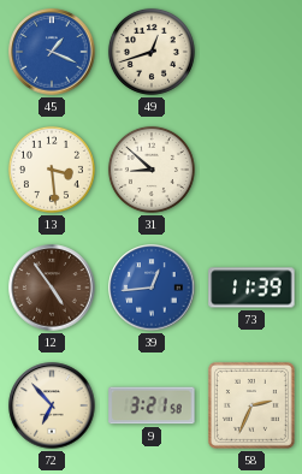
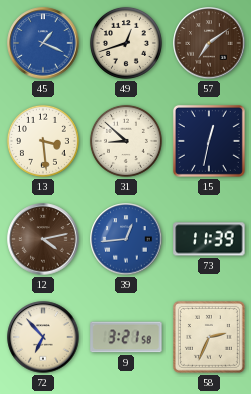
57: none -> 7:09
15: none -> 12:32
12: 4:54 -> 4:13
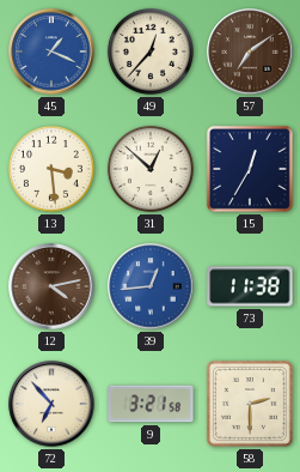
49: 12:42 -> 12:37
31: 8:52 -> 12:52
15: 12:32 -> 12:35
73: 11:39 -> 11:38
58: 2:34 -> 2:30
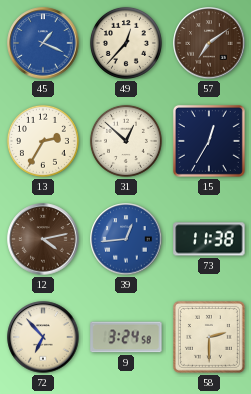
13: 3:29 -> 2:35
9: 3:21 -> 3:24
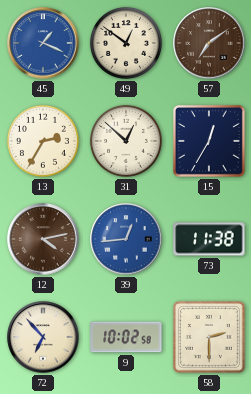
49: 12:37 -> 12:51
9: 3:24 -> 10:02
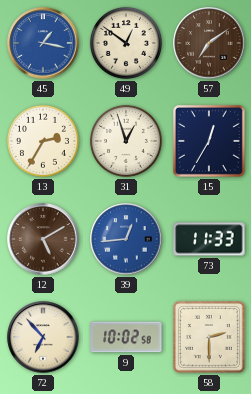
45: 1:19 -> 1:17
31: 12:52 -> 12:57
12: 4:13 -> 5:10
73: 11:38 -> 11:33
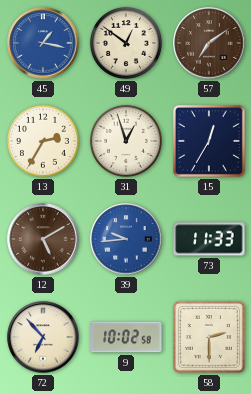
39: 12:44 -> 9:44
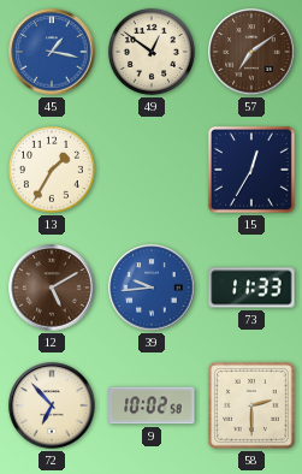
13: 2:35 -> 1:35
31: 12:57 -> none
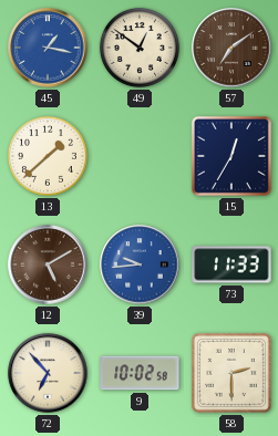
13: 1:35 -> 1:38
